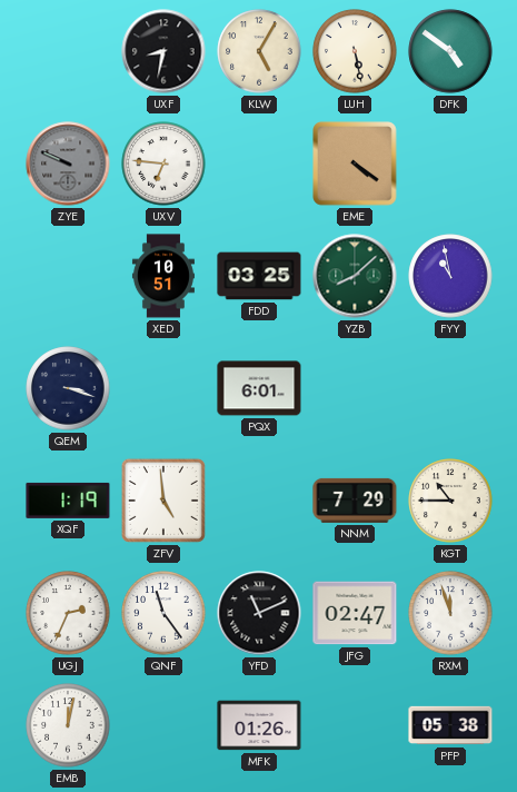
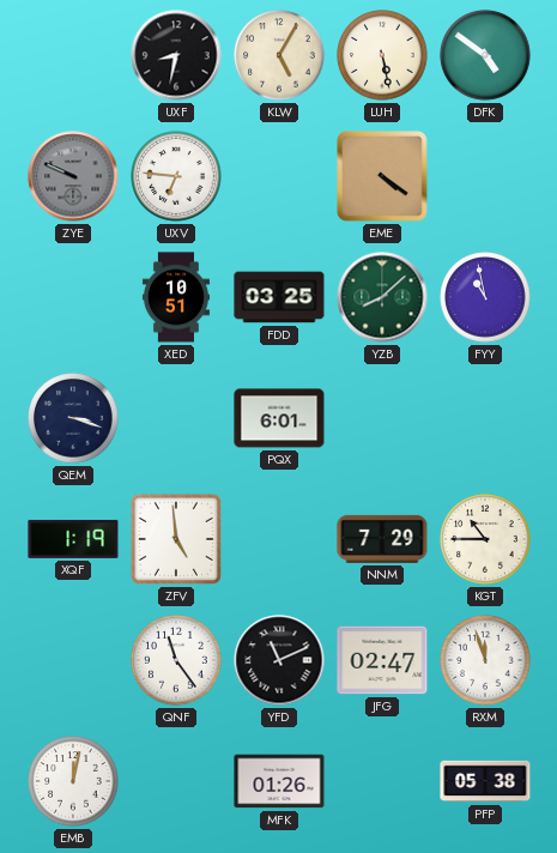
UGJ: 2:34 -> none
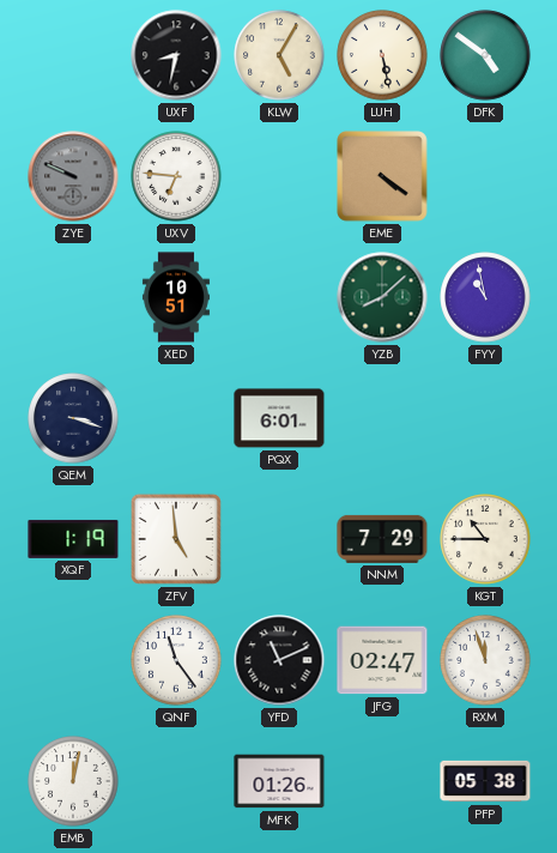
FDD: 03:25 -> none
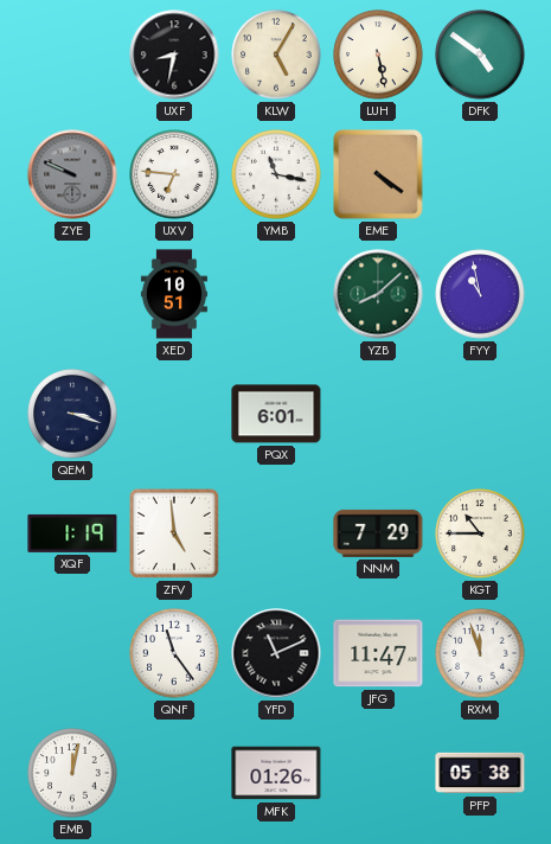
YMB: none -> 11:17
JFG: 02:47 -> 11:47
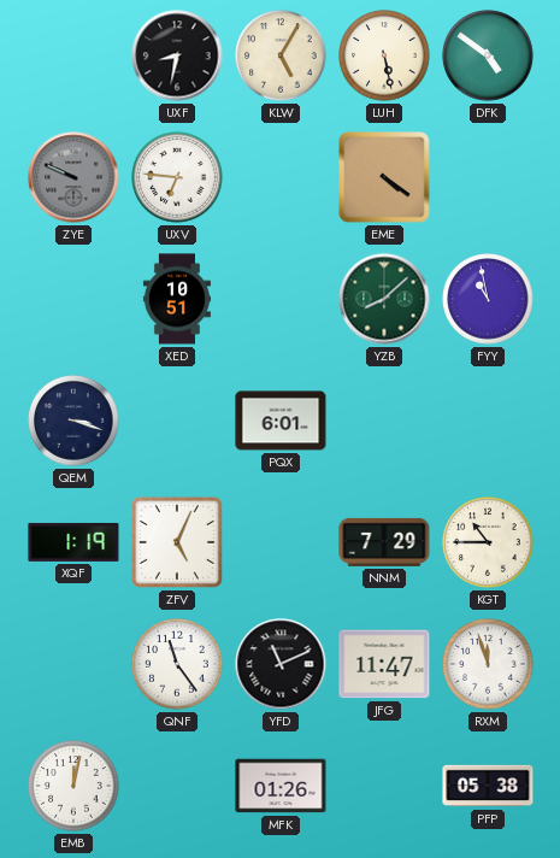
YMB: 11:17 -> none
ZFV: 4:59 -> 5:04
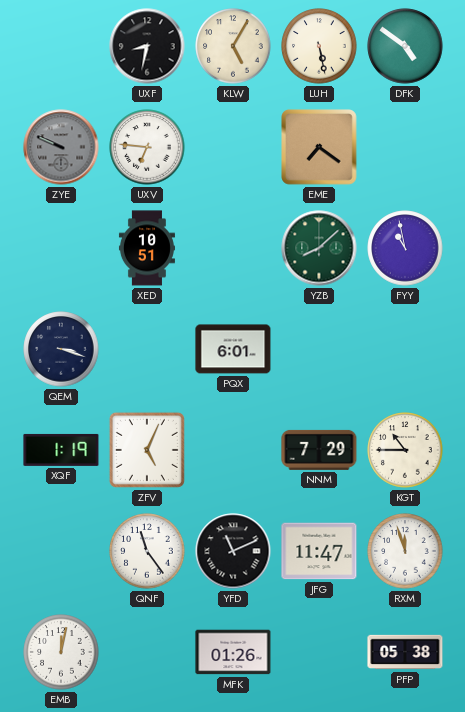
EME: 4:21 -> 7:21
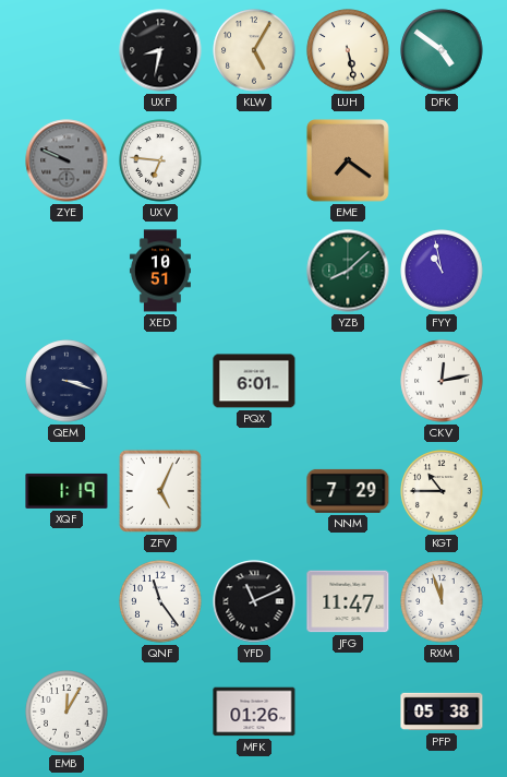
CKV: none -> 12:13
EMB: 12:02 -> 12:05
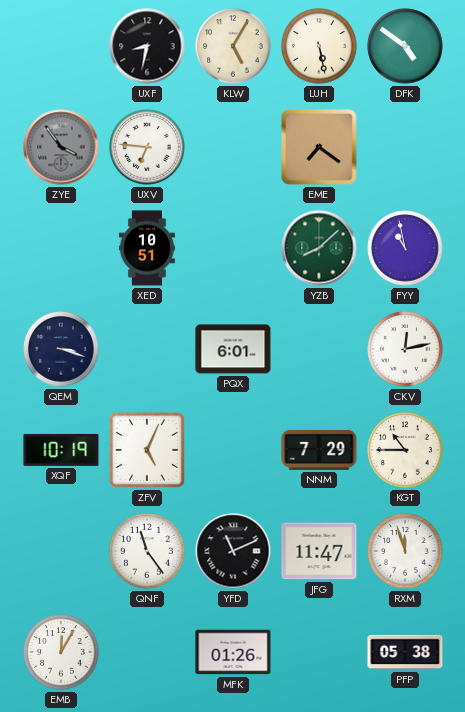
ZYE: 9:49 -> 3:54
XQF: 1:19 -> 10:19
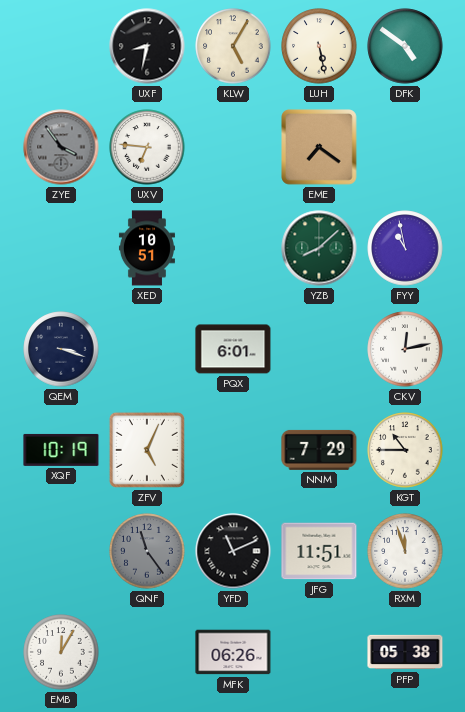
QNF dial: white -> grey
JFG: 11:47 -> 11:51
MFK: 01:26 -> 06:26
